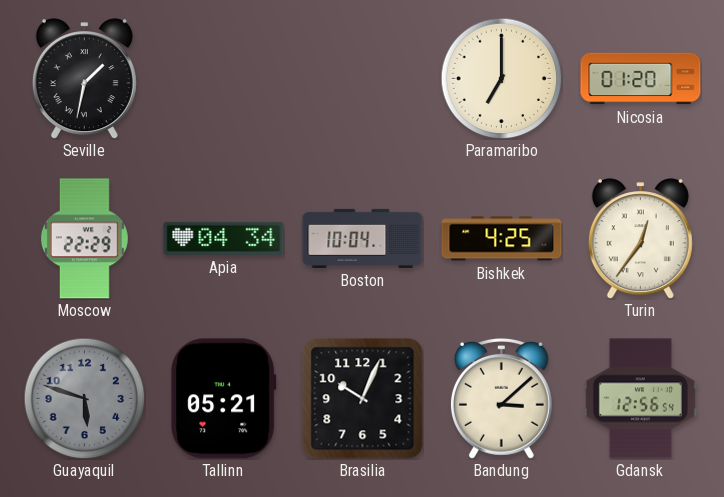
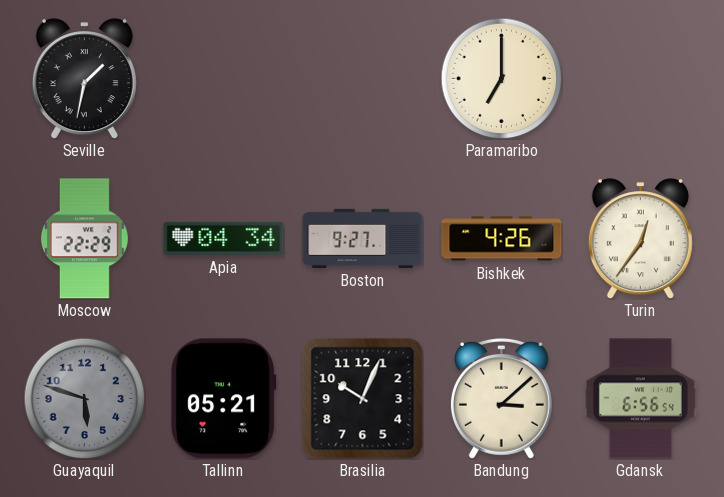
Nicosia: 01:20 -> none
Boston: 10:04 -> 9:27
Bishkek: 4:25 -> 4:26
Gdansk: 12:56 -> 6:56
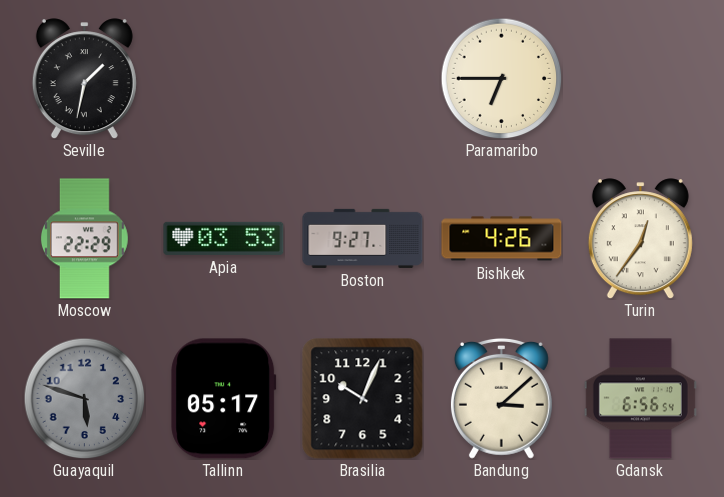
Paramaribo: 7:00 -> 6:45
Apia: 04:34 -> 03:53
Tallinn: 05:21 -> 05:17
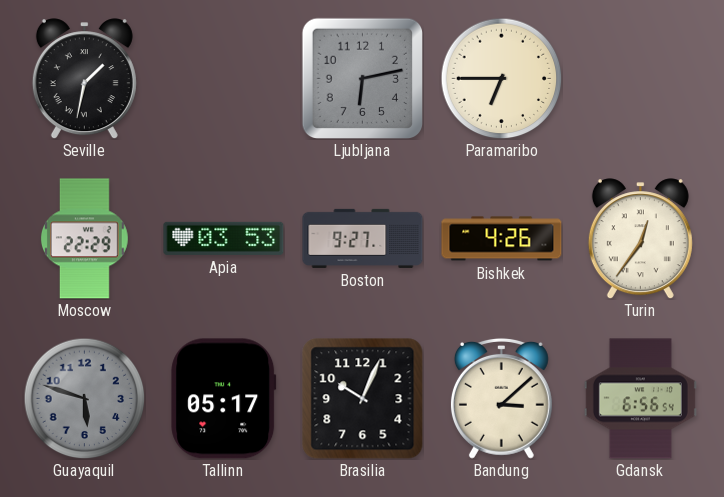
Ljubljana: none -> 6:13
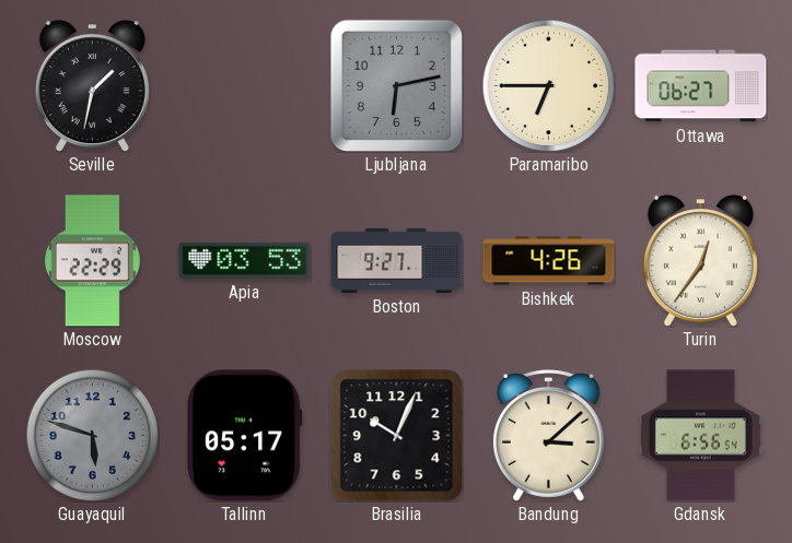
Ottawa: none -> 06:27
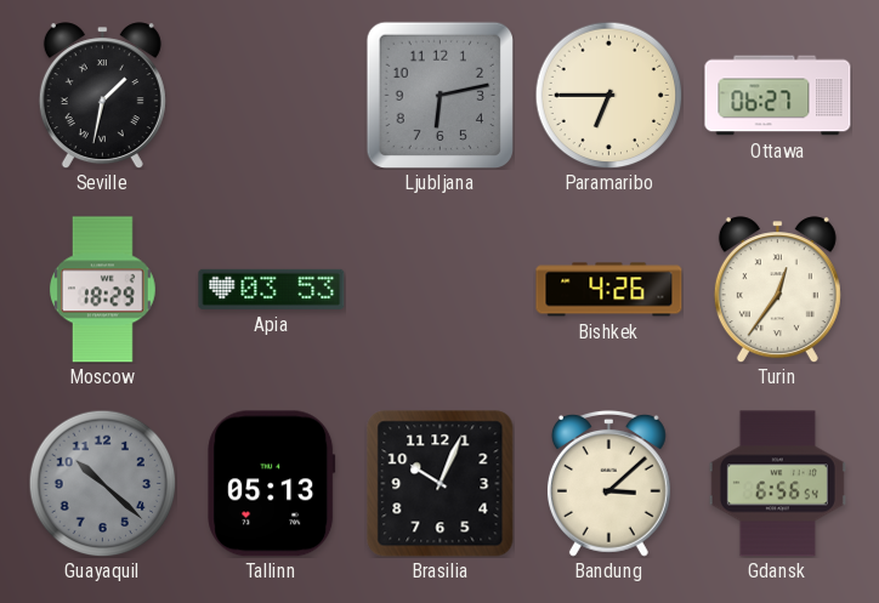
Moscow: 22:29 -> 18:29
Boston: 9:27 -> none
Guayaquil: 5:48 -> 10:22
Tallinn: 05:17 -> 05:13
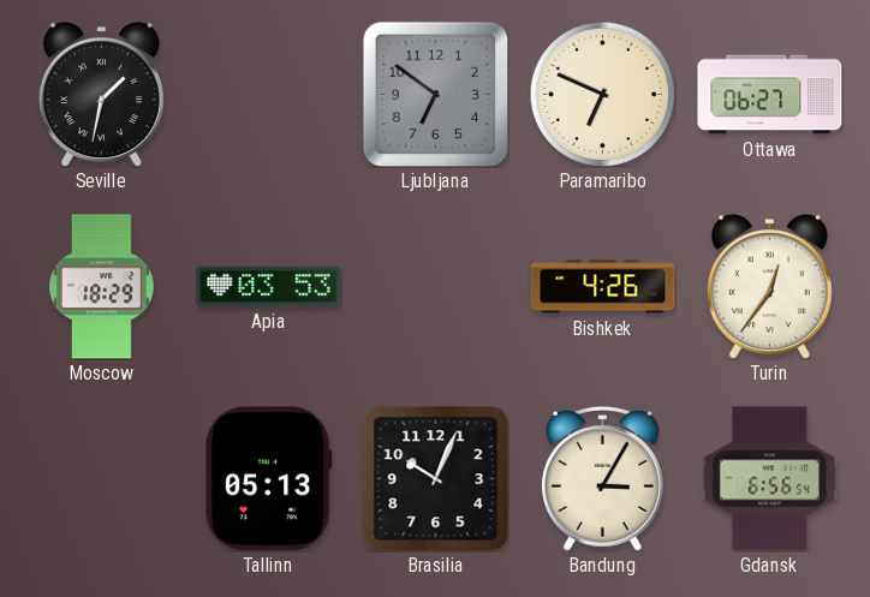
Ljubljana: 6:13 -> 6:51
Paramaribo: 6:45 -> 6:49
Guayaquil: 10:22 -> none
Bandung: 3:08 -> 3:05
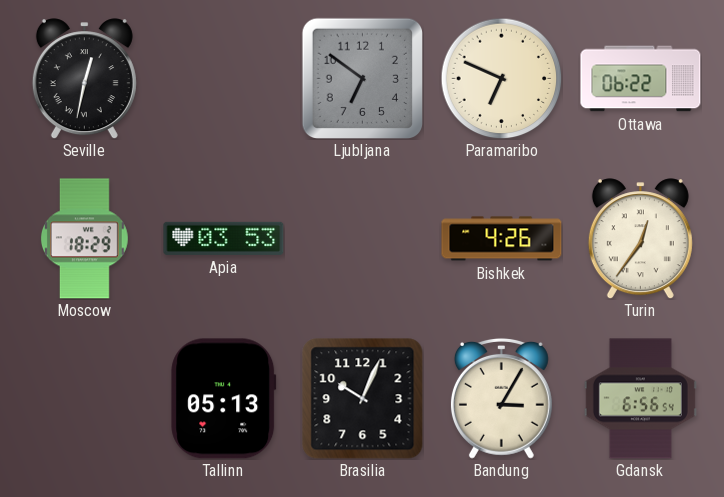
Seville: 1:32 -> 12:32
Ottawa: 06:27 -> 06:22
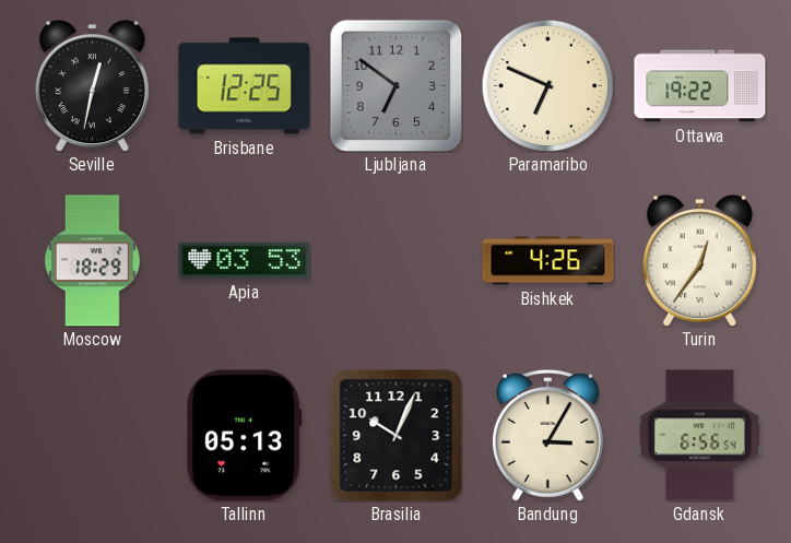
Brisbane: none -> 12:25
Ottawa: 06:22 -> 19:22
